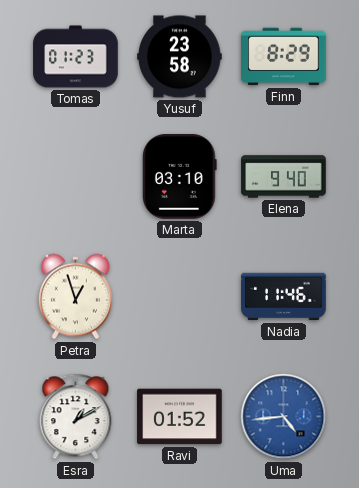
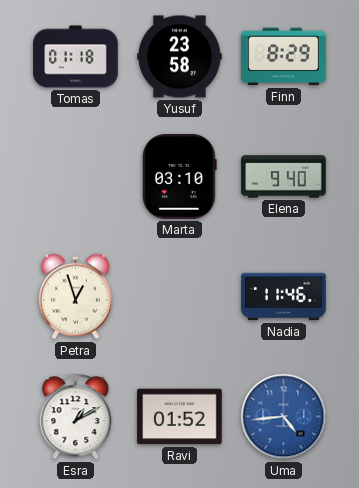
Tomas: 01:23 -> 01:18
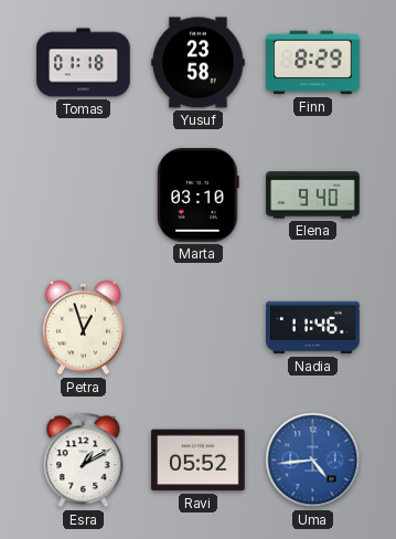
Ravi: 01:52 -> 05:52
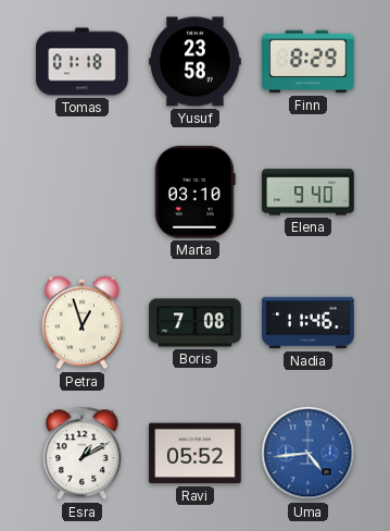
Boris: none -> 7:08
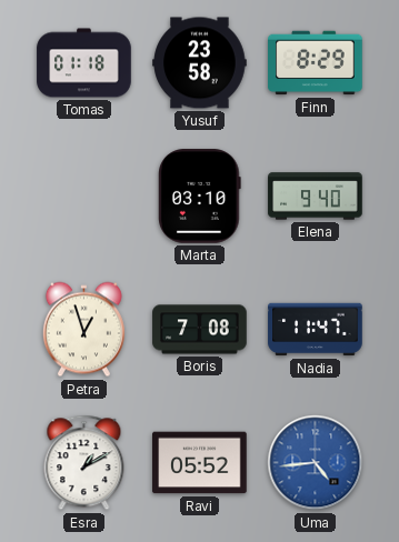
Nadia: 11:46 -> 11:47
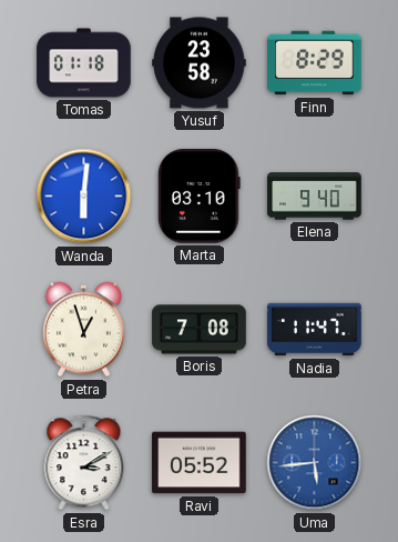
Wanda: none -> 6:01
Esra: 1:10 -> 3:10
Uma: 4:44 -> 5:44
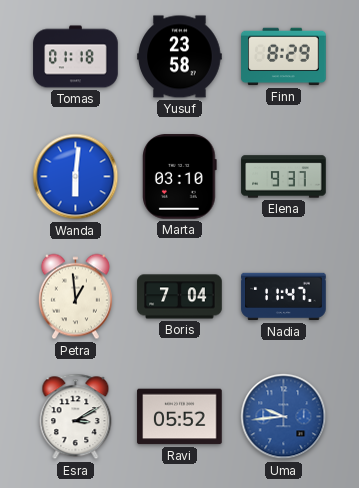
Elena: 9:40 -> 9:37
Petra: 12:57 -> 12:59
Boris: 7:08 -> 7:04
Uma: 5:44 -> 9:44
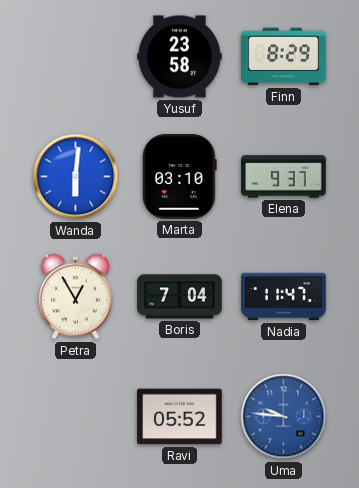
Tomas: 01:18 -> none
Petra: 12:59 -> 12:55
Esra: 3:10 -> none
Uma: 9:44 -> 9:46
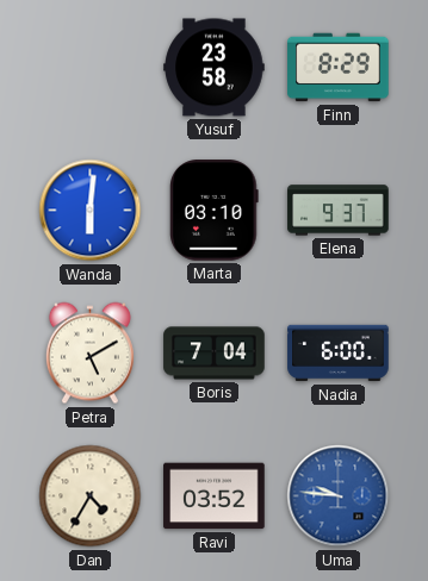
Petra: 12:55 -> 5:10
Nadia: 11:47 -> 6:00
Dan: none -> 4:35
Ravi: 05:52 -> 03:52
